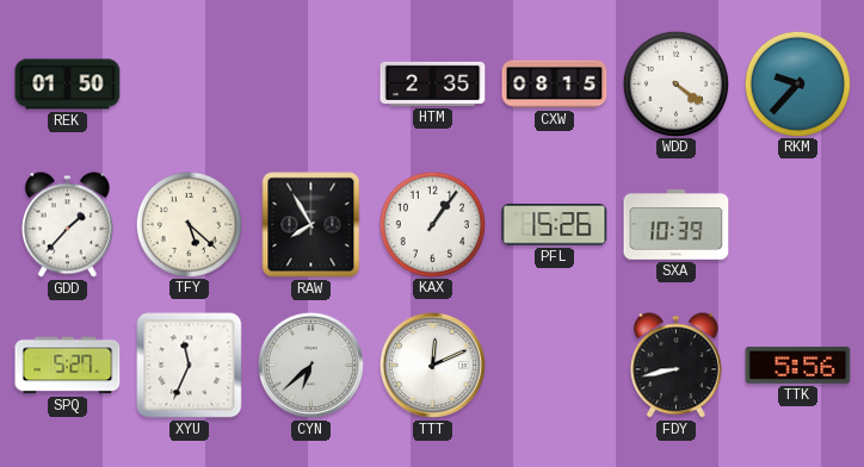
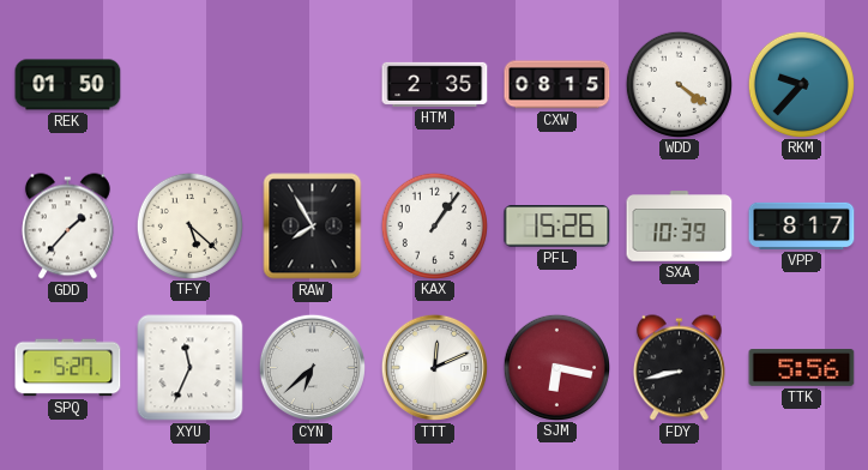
VPP: none -> 8:17
SJM: none -> 6:17
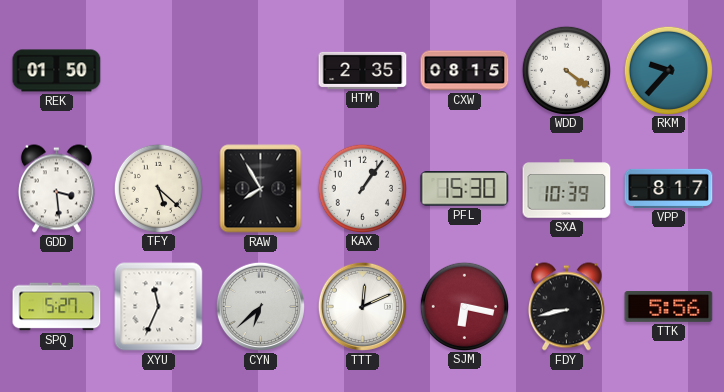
GDD: 1:37 -> 3:29
PFL: 15:26 -> 15:30
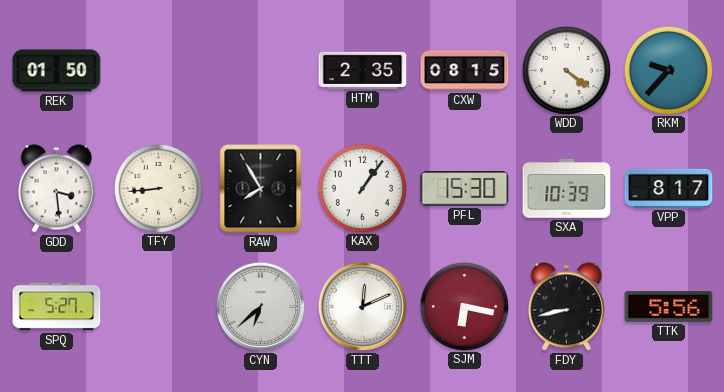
TFY: 5:22 -> 8:44
XYU: 11:34 -> none
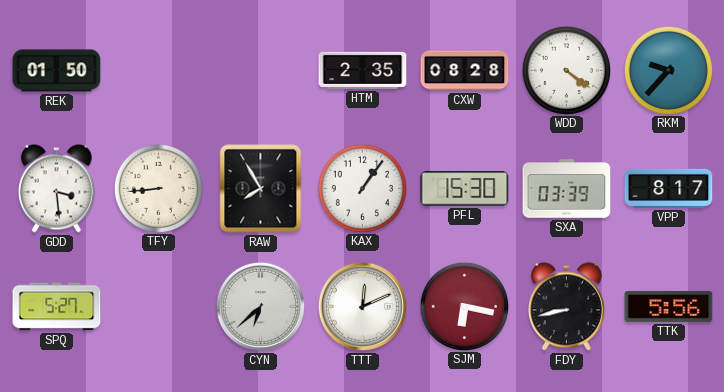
CXW: 08:15 -> 08:28
SXA: 10:39 -> 03:39
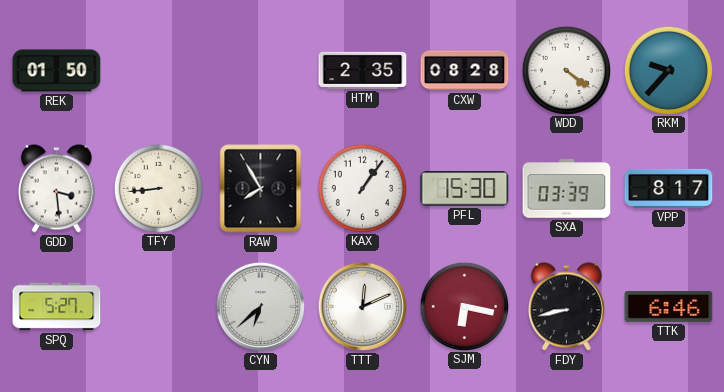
TTK: 5:56 -> 6:46
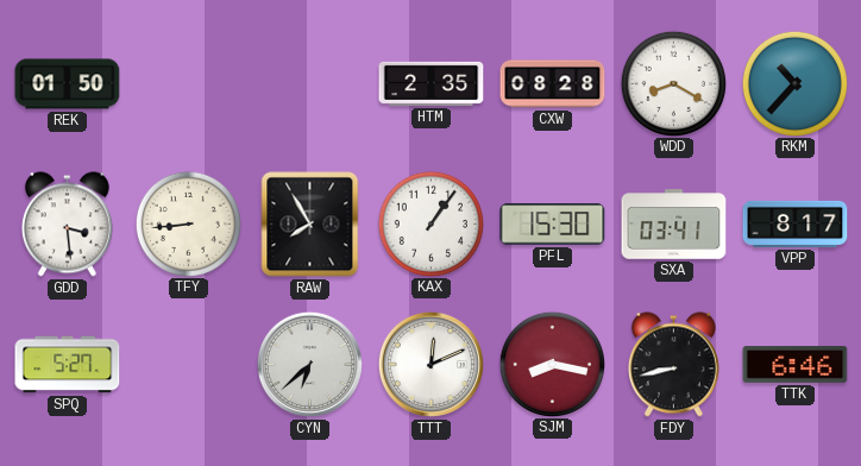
WDD: 4:21 -> 8:20
RKM: 9:37 -> 10:37
SXA: 03:39 -> 03:41
SJM: 6:17 -> 8:17
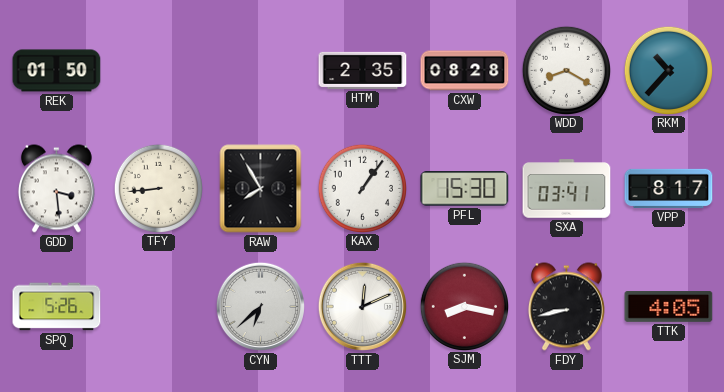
SPQ: 5:27 -> 5:26
TTK: 6:46 -> 4:05
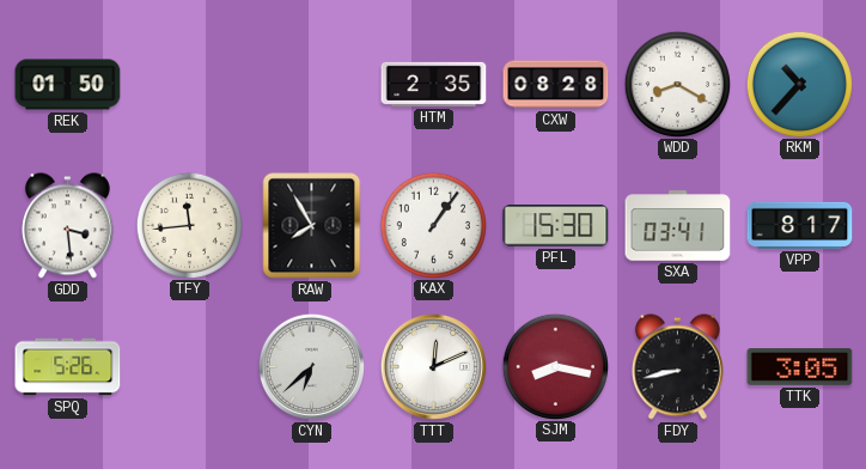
TFY: 8:44 -> 11:44
TTK: 4:05 -> 3:05
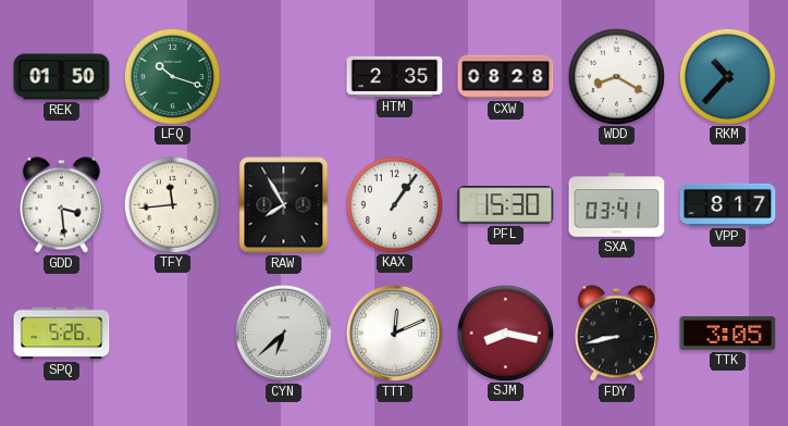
LFQ: none -> 10:18
